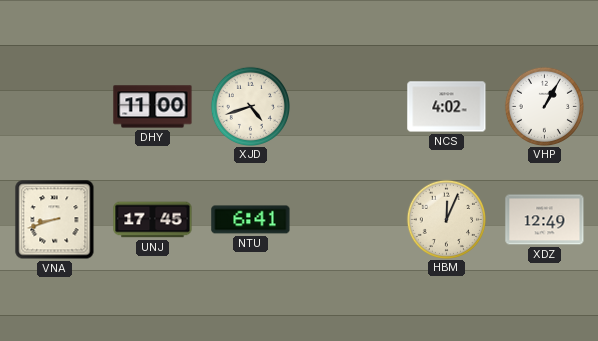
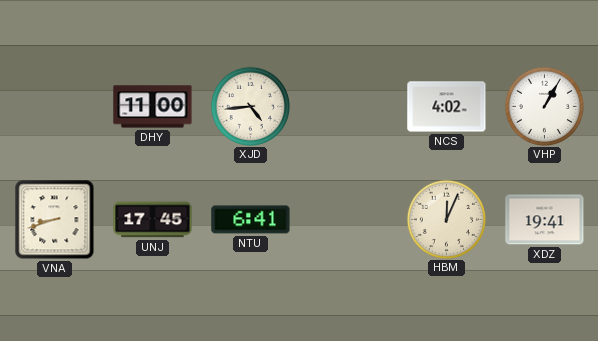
XJD: 4:42 -> 4:44
XDZ: 12:49 -> 19:41
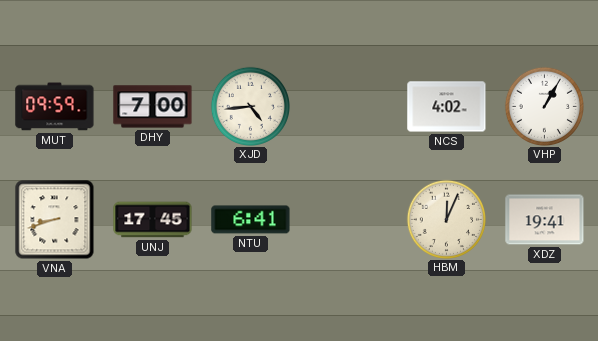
MUT: none -> 09:59
DHY: 11:00 -> 7:00
